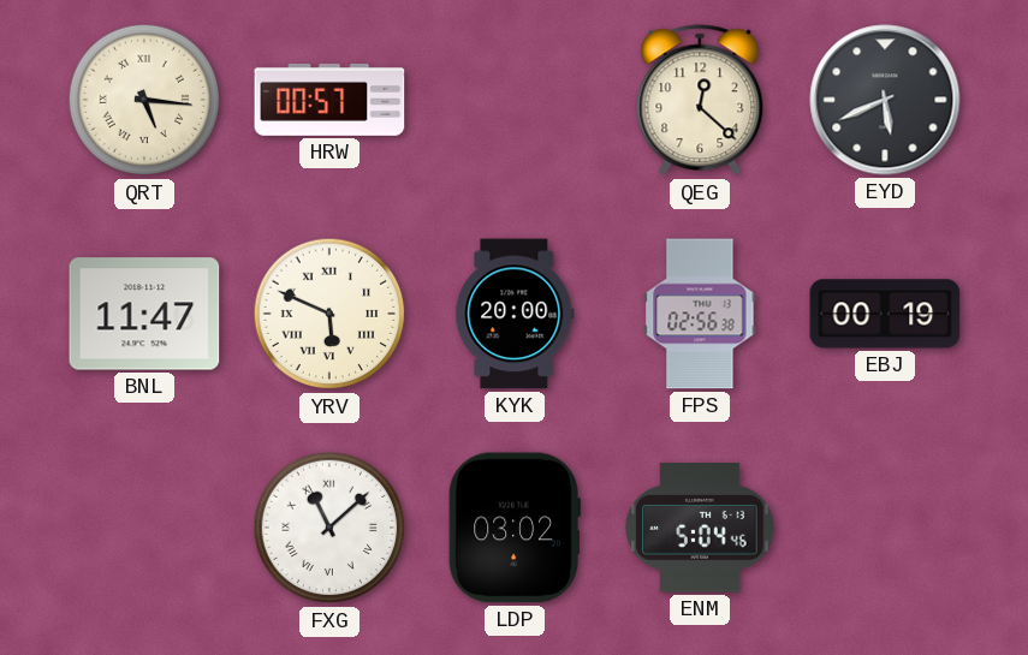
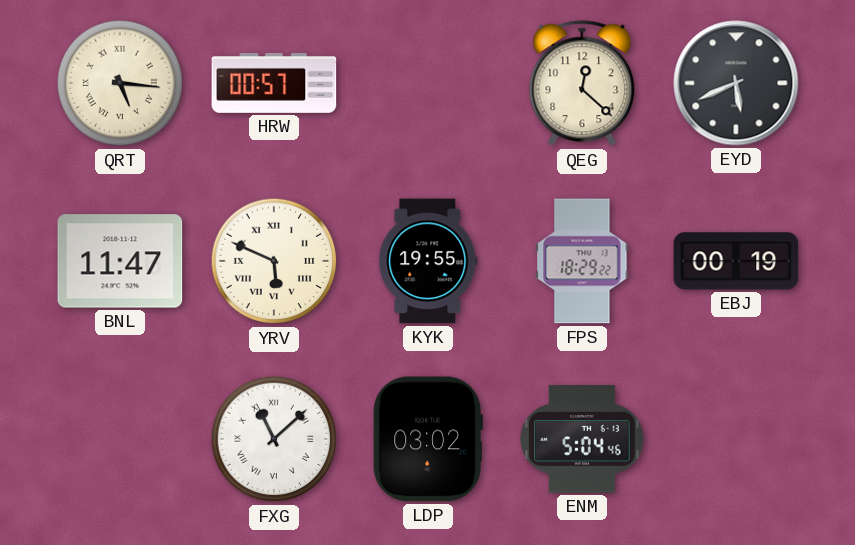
KYK: 20:00 -> 19:55
FPS: 02:56 -> 18:29
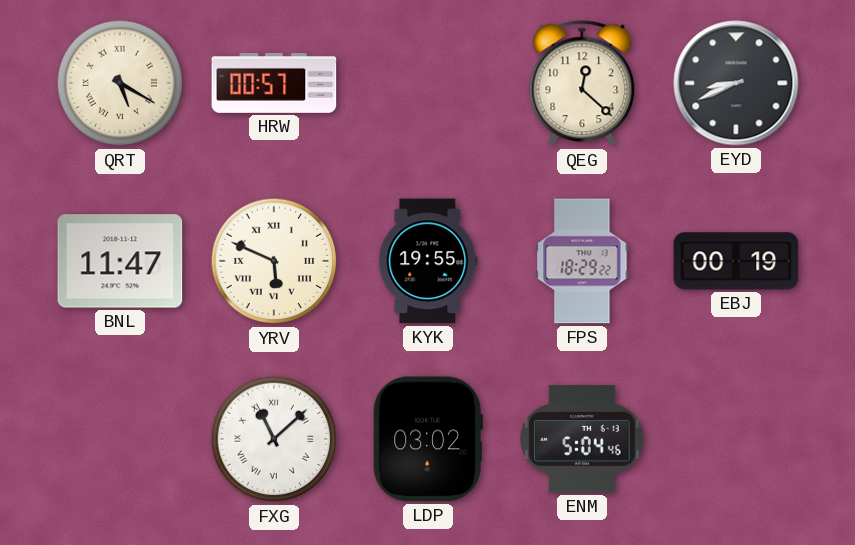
QRT: 5:16 -> 5:20
EYD: 5:41 -> 8:41
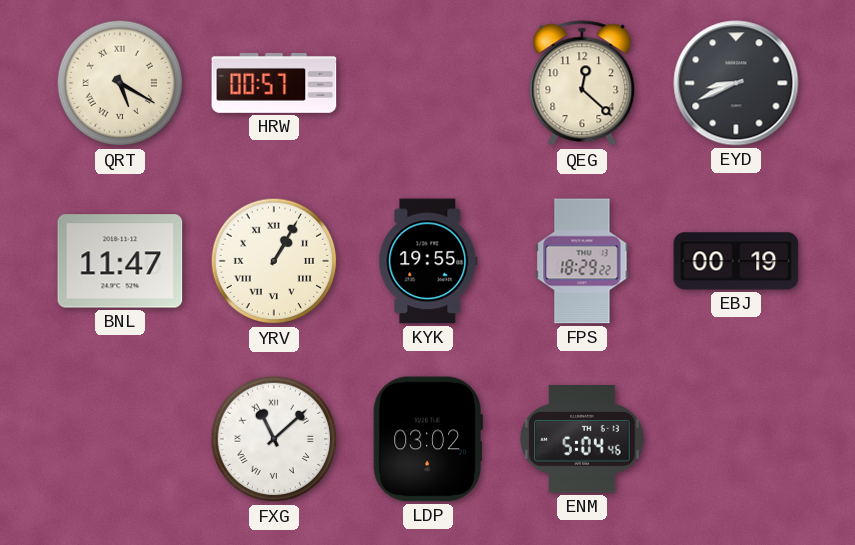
YRV: 5:49 -> 1:05
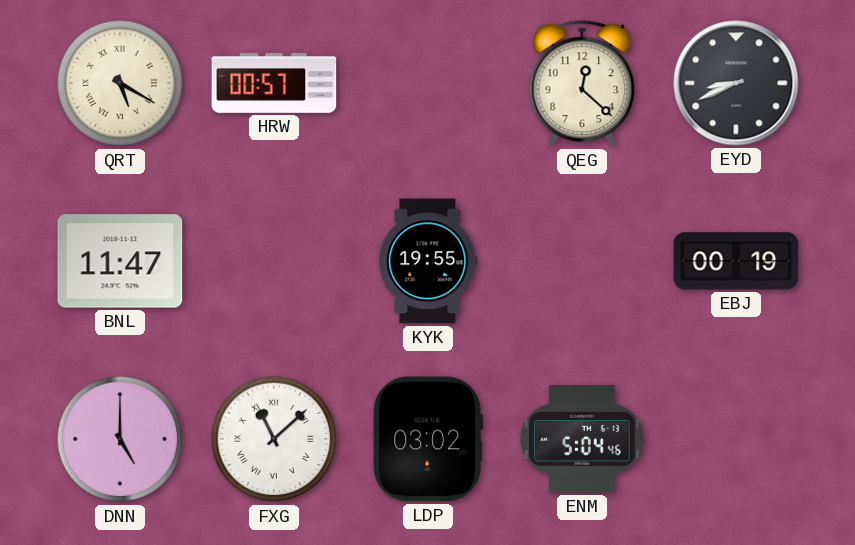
YRV: 1:05 -> none
FPS: 18:29 -> none
DNN: none -> 5:00
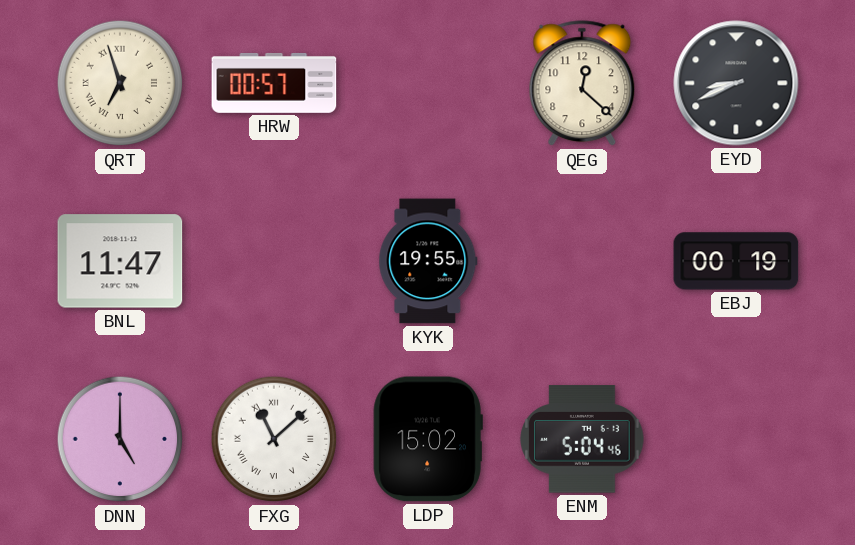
QRT: 5:20 -> 6:57
LDP: 03:02 -> 15:02
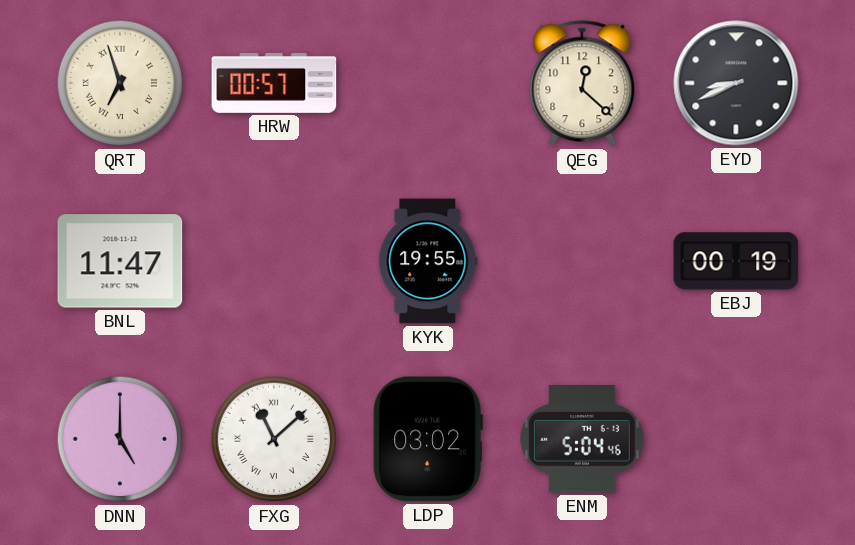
LDP: 15:02 -> 03:02
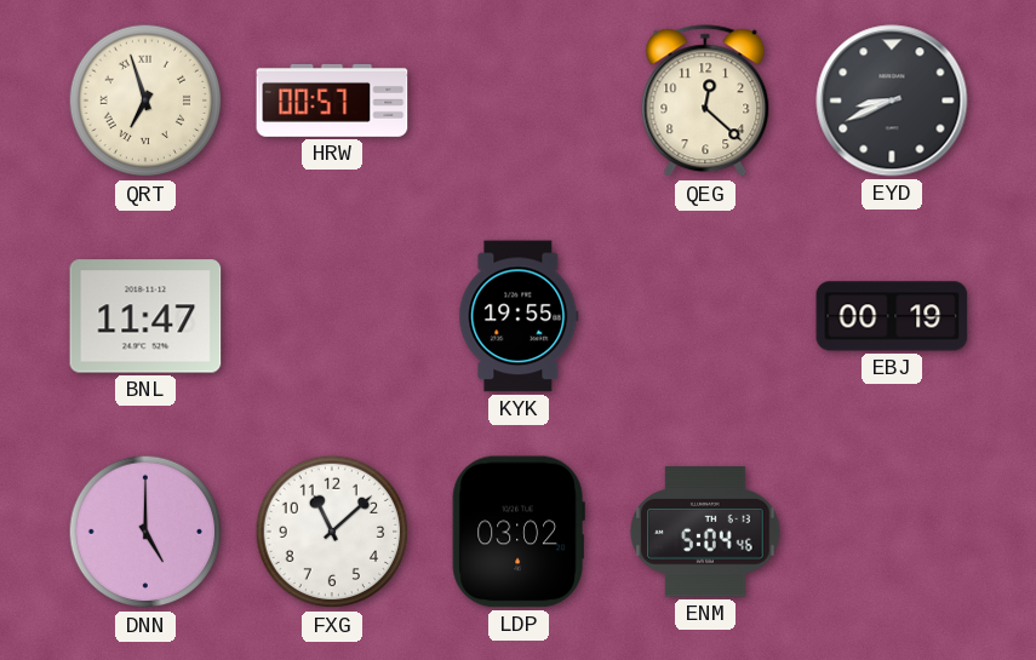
FXG numerals: Roman -> Arabic
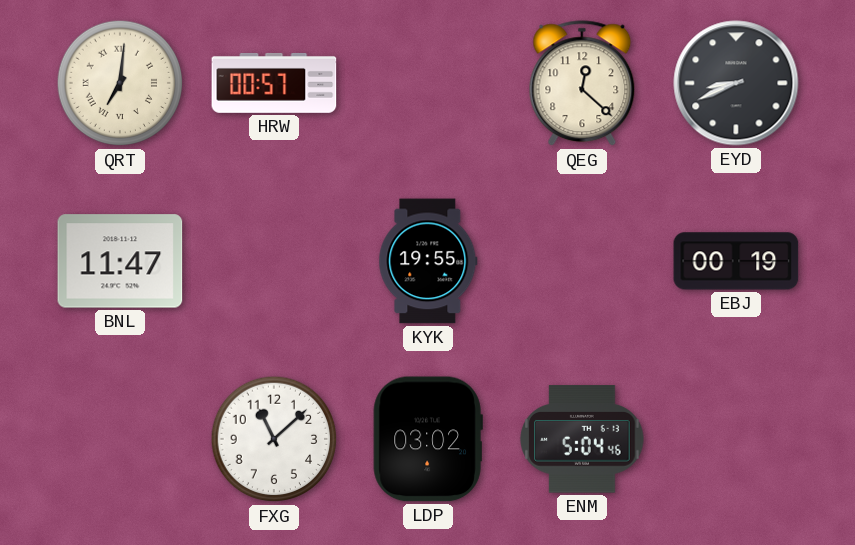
QRT: 6:57 -> 7:01
DNN: 5:00 -> none
